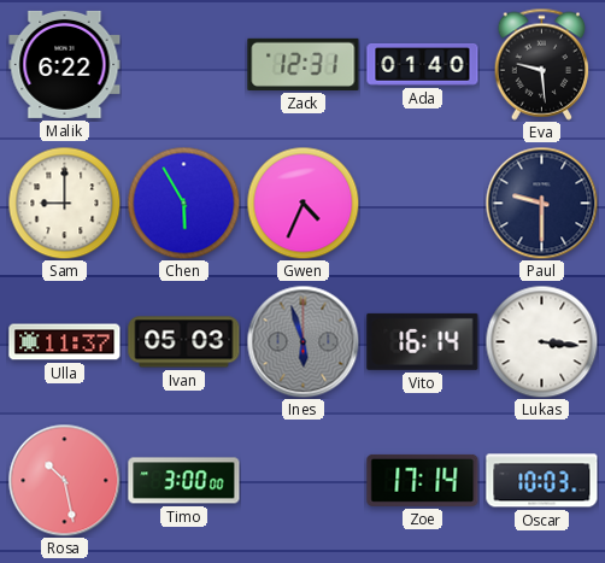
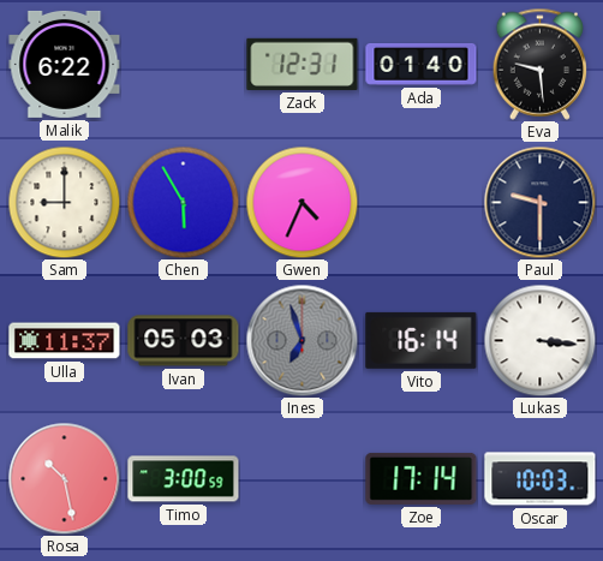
Ines: 5:57 -> 6:57
Timo: 3:00:00 -> 3:00:59
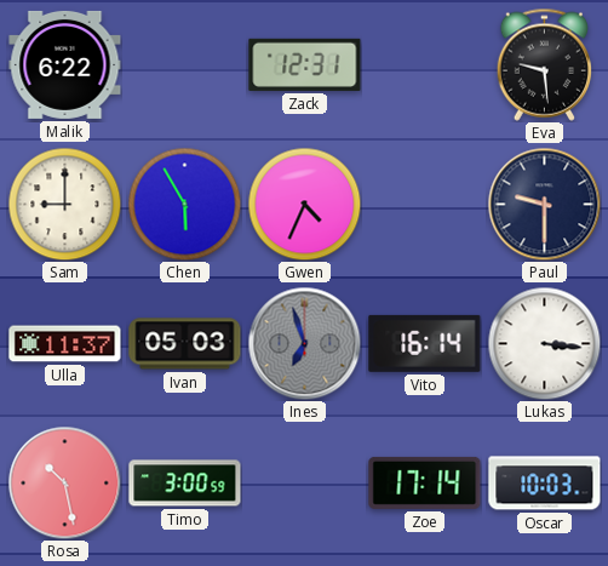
Ada: 01:40 -> none
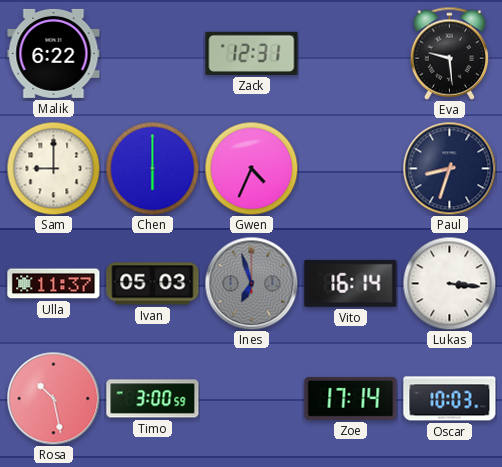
Chen: 5:55 -> 6:00
Paul: 9:30 -> 8:33
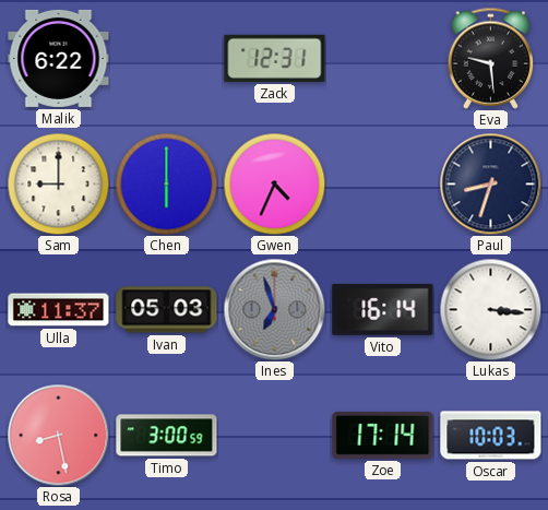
Rosa: 10:28 -> 8:28
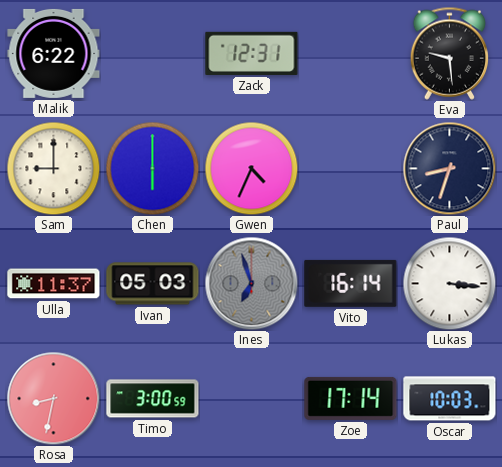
Rosa: 8:28 -> 8:32
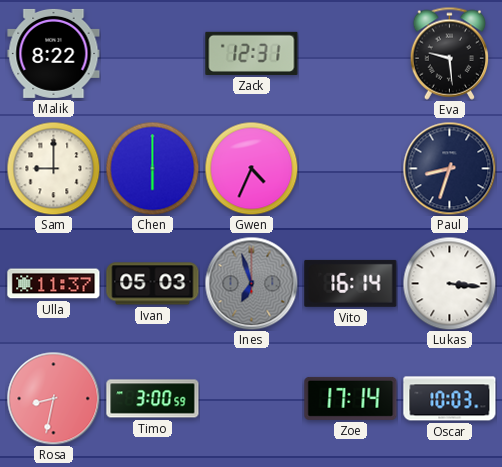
Malik: 6:22 -> 8:22
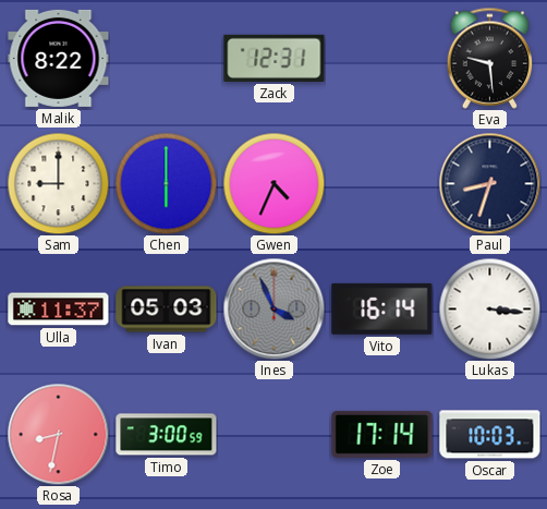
Ines: 6:57 -> 3:56
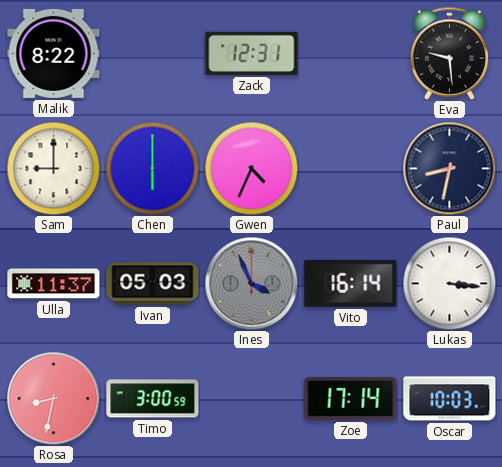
Paul: 8:33 -> 8:32
